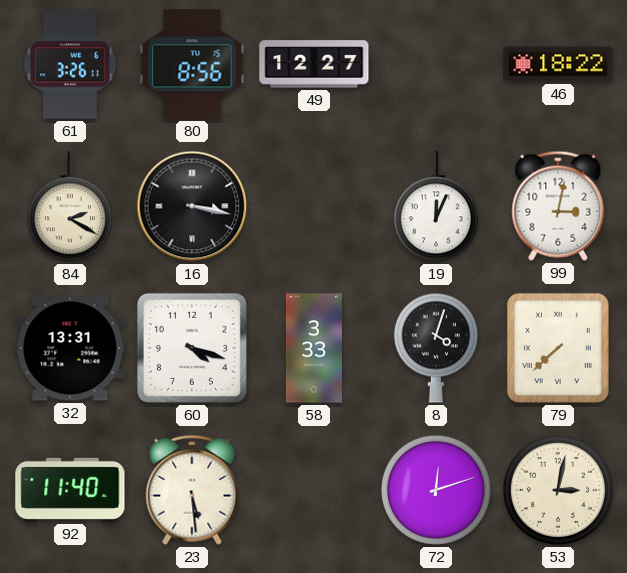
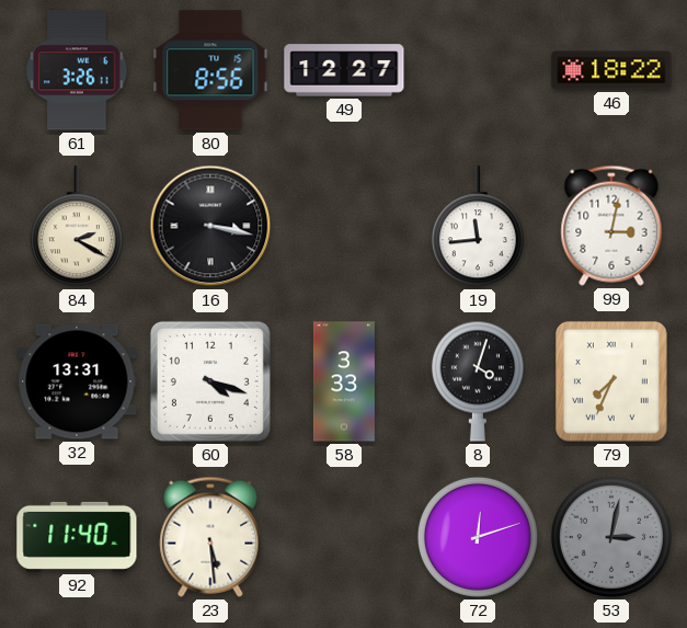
19: 12:04 -> 11:44
79: 7:38 -> 7:34
53 dial: cream -> grey
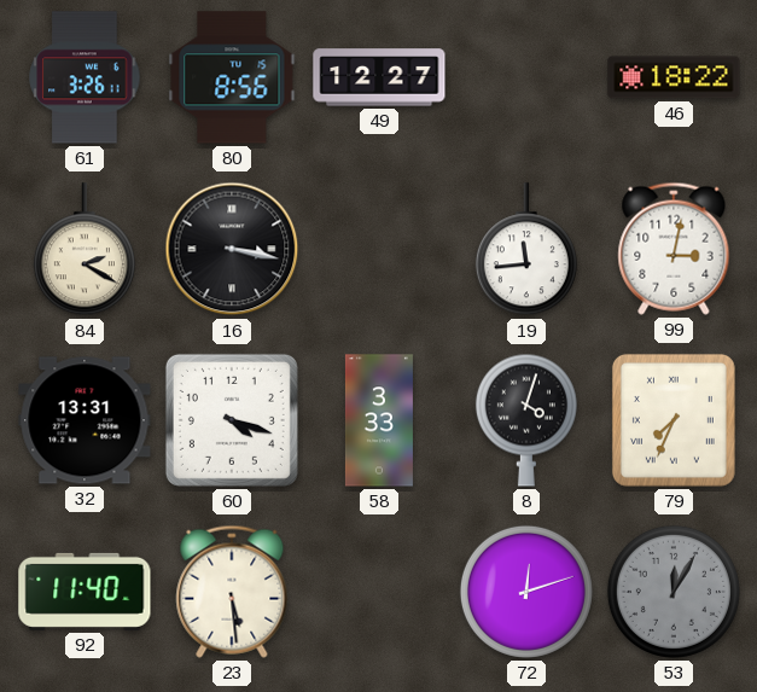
53: 3:02 -> 12:05
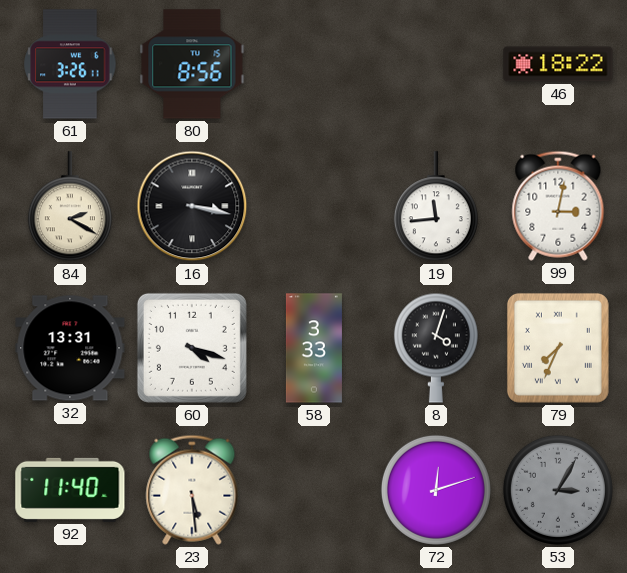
49: 12:27 -> none
53: 12:05 -> 3:05
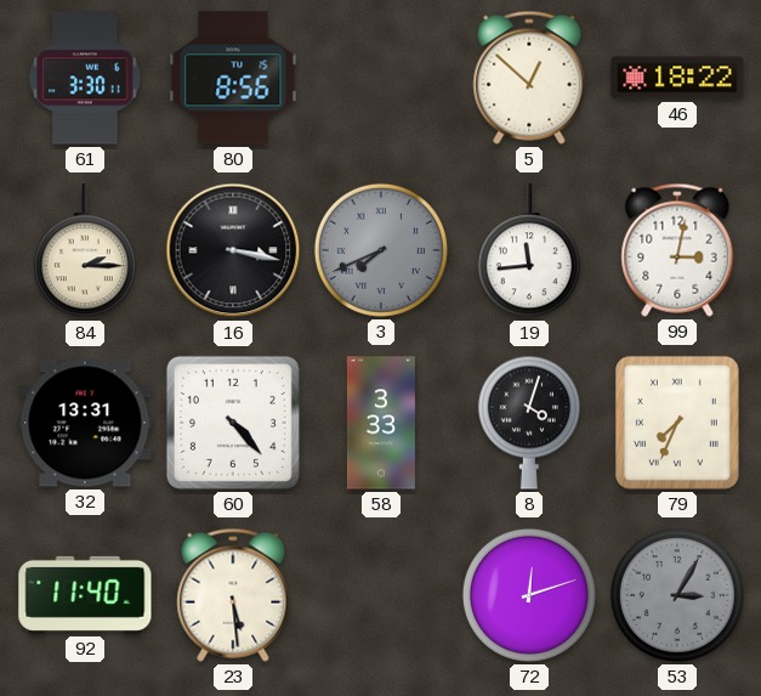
61: 3:26 -> 3:30
5: none -> 12:52
84: 2:20 -> 2:15
3: none -> 7:41
60: 4:18 -> 4:23
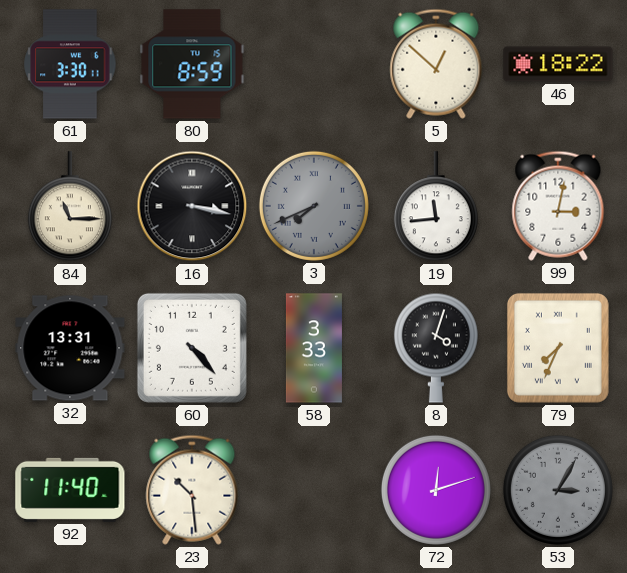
80: 8:56 -> 8:59
84: 2:15 -> 11:15
23: 5:29 -> 10:29
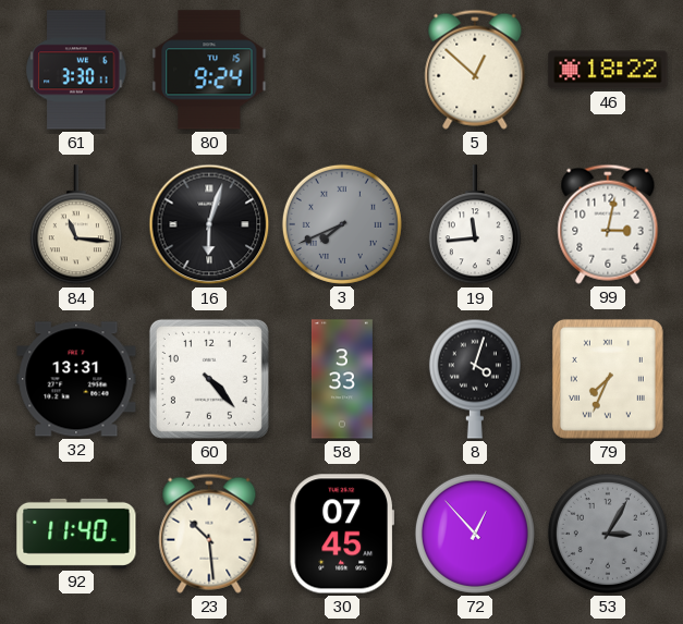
80: 8:59 -> 9:24
84: 11:15 -> 11:16
16: 3:17 -> 6:03
30: none -> 07:45
72: 12:12 -> 12:53
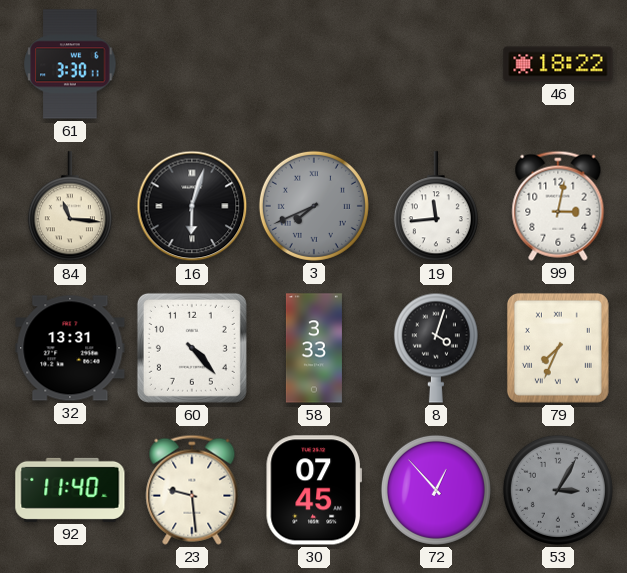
80: 9:24 -> none
5: 12:52 -> none
23: 10:29 -> 9:29
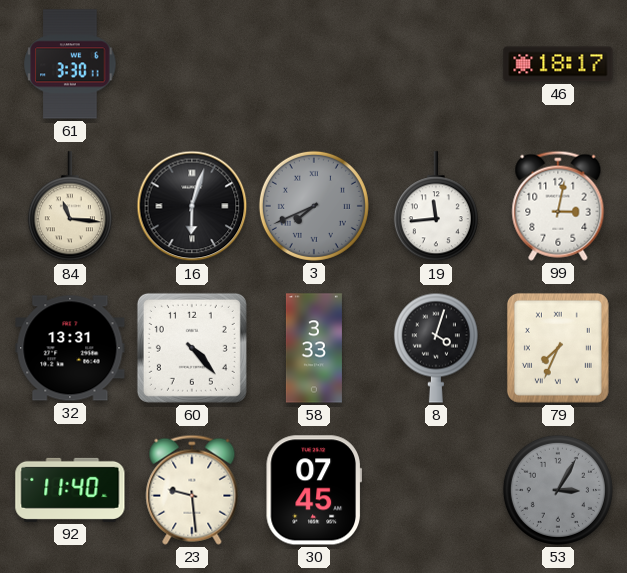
46: 18:22 -> 18:17
72: 12:53 -> none
